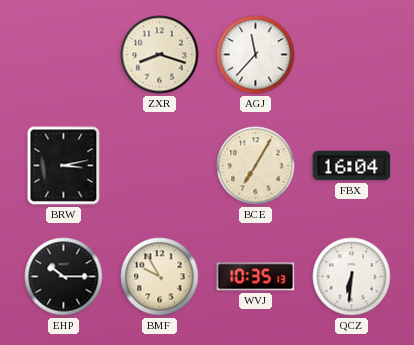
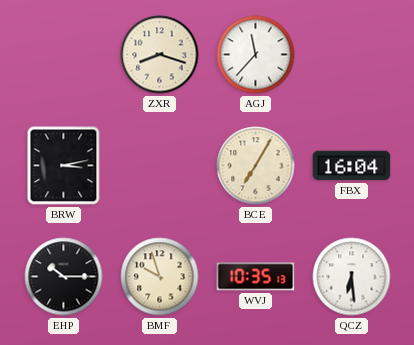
BMF: 9:55 -> 9:57
QCZ: 6:31 -> 6:29
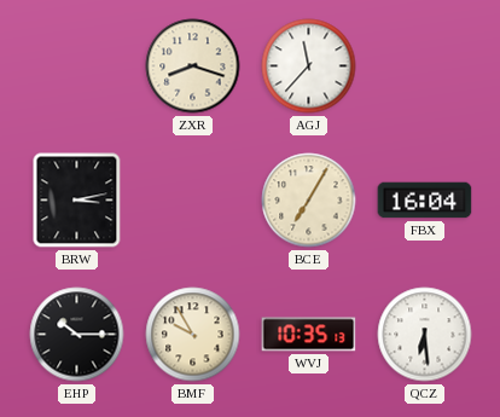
BMF: 9:57 -> 9:55
